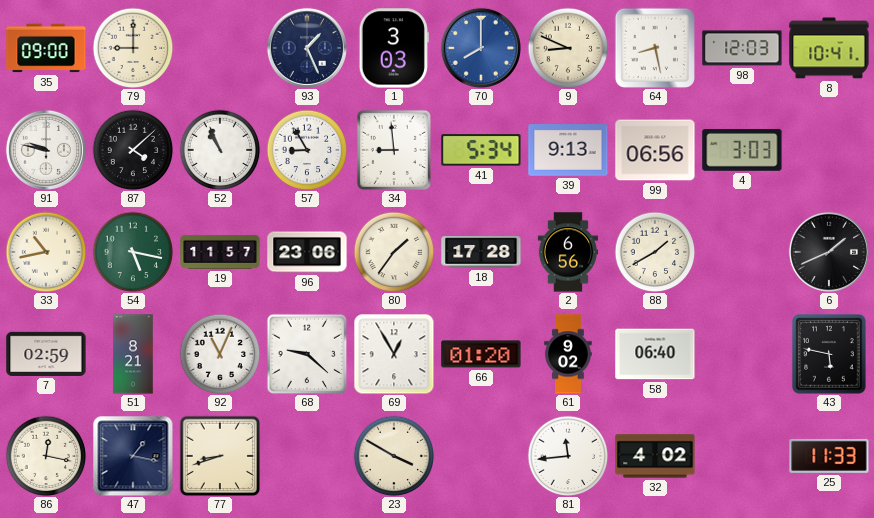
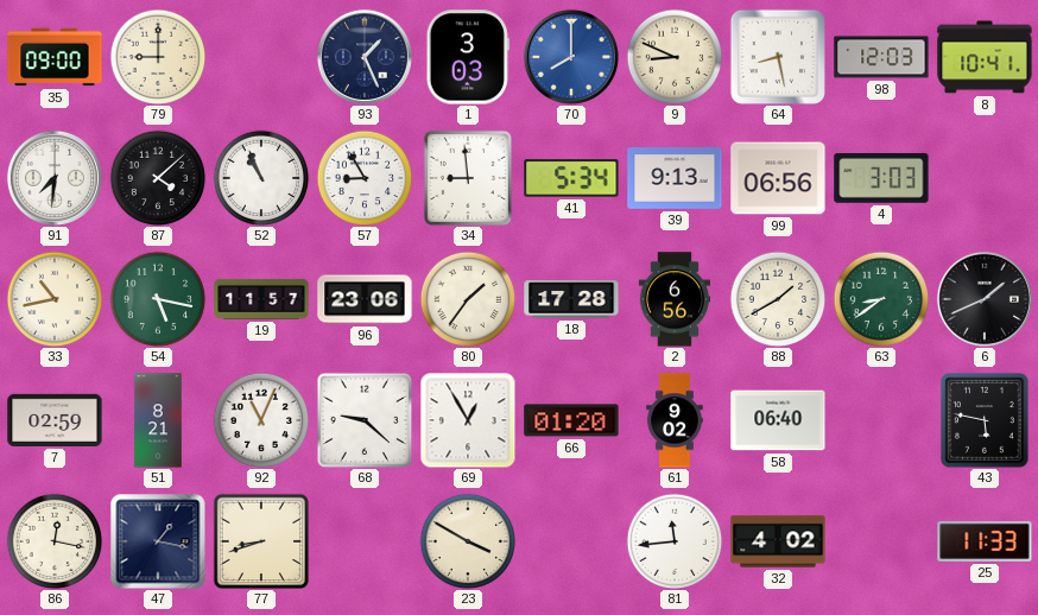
91: 9:47 -> 7:31
63: none -> 8:39
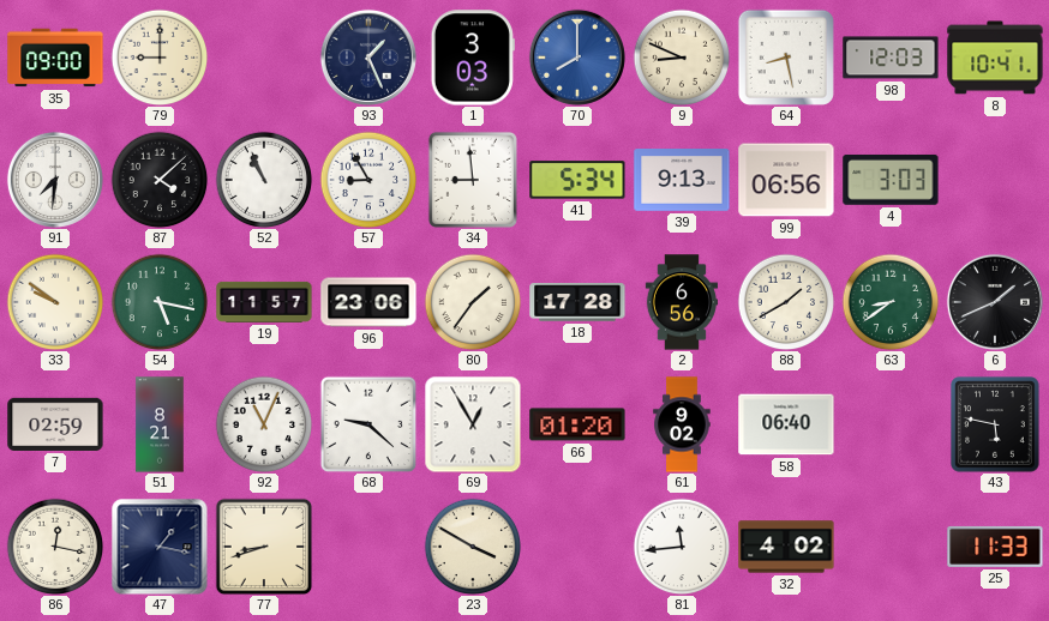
33: 10:43 -> 9:51
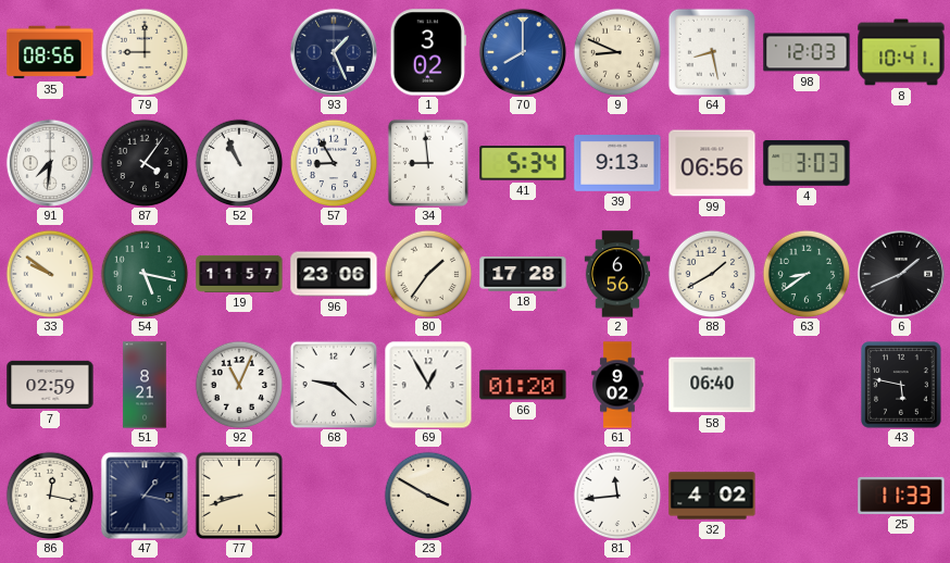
35: 09:00 -> 08:56
1: 3:03 -> 3:02
87: 4:08 -> 4:06
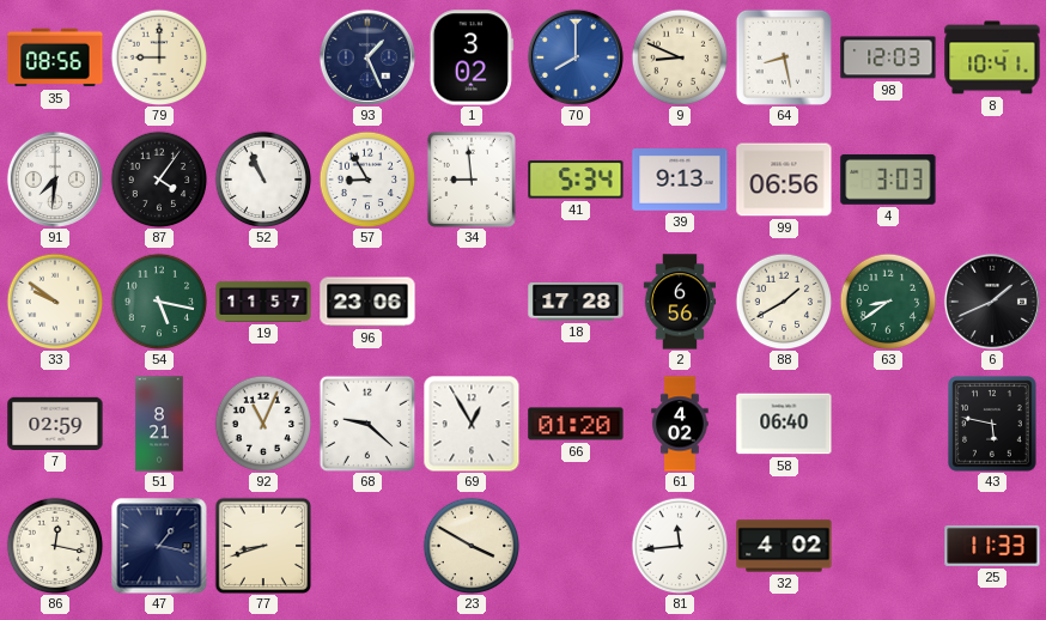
80: 1:36 -> none
61: 9:02 -> 4:02
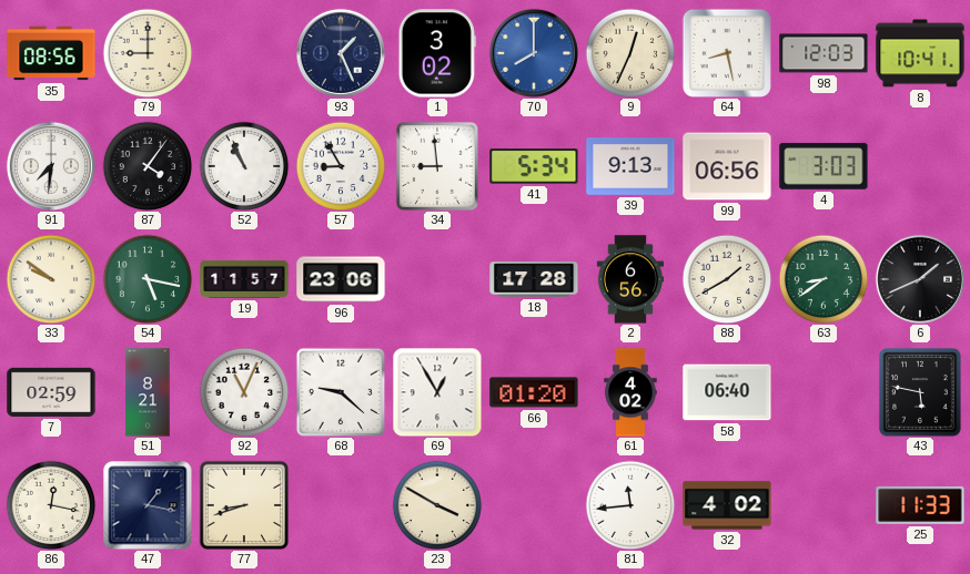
9: 8:49 -> 12:34
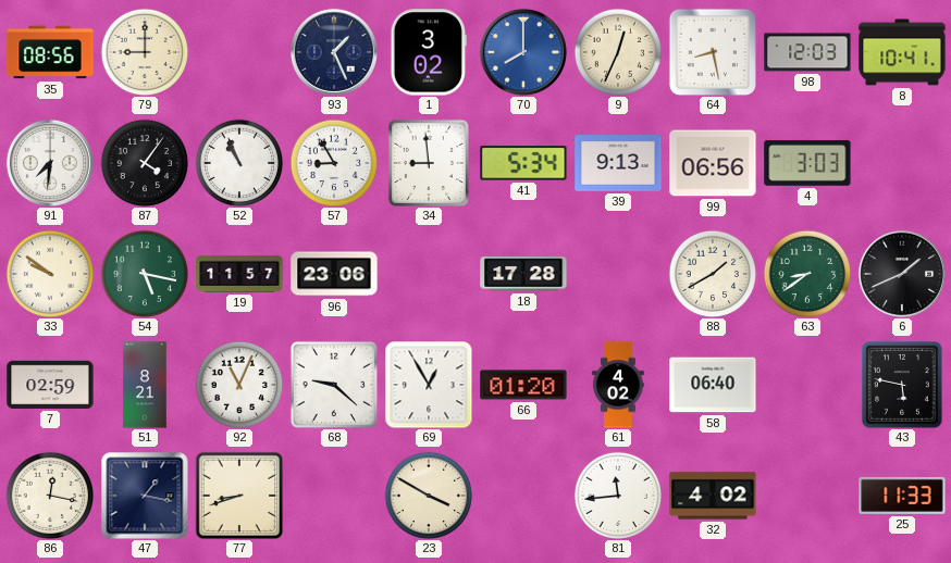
2: 6:56 -> none
